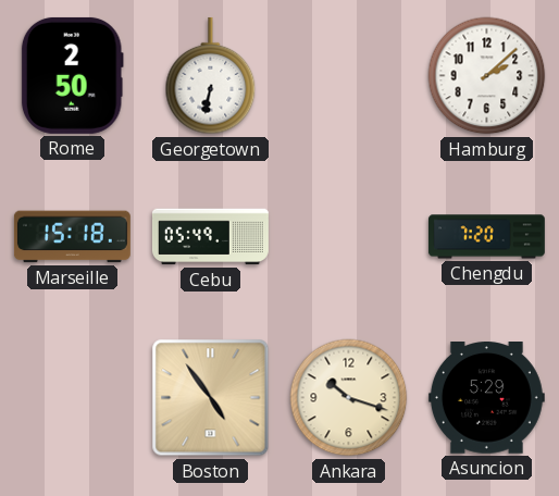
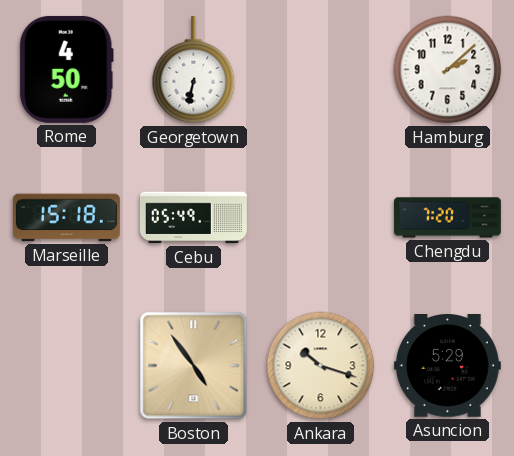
Rome: 2:50 -> 4:50
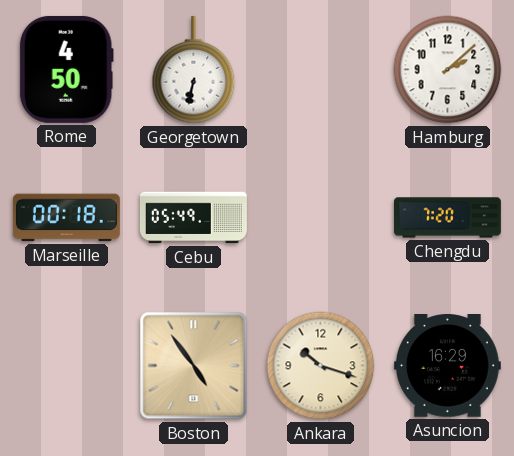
Marseille: 15:18 -> 00:18
Asuncion: 5:29 -> 16:29
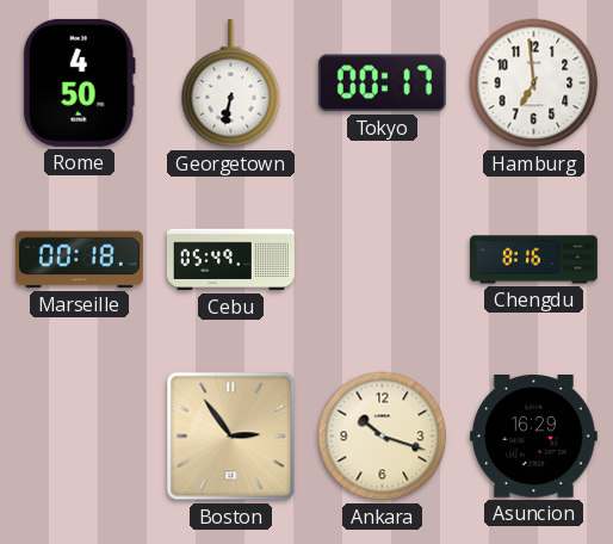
Tokyo: none -> 00:17
Hamburg: 2:08 -> 6:59
Chengdu: 7:20 -> 8:16
Boston: 4:54 -> 2:54
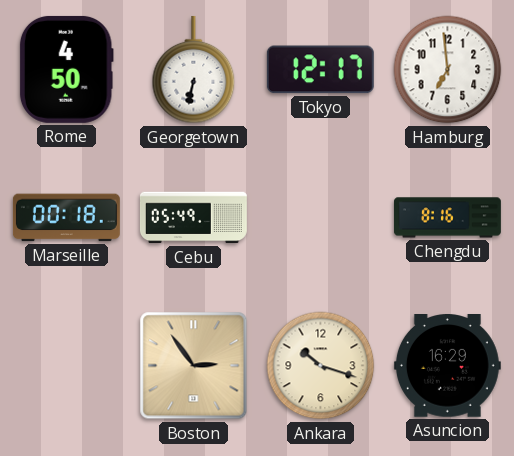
Tokyo: 00:17 -> 12:17
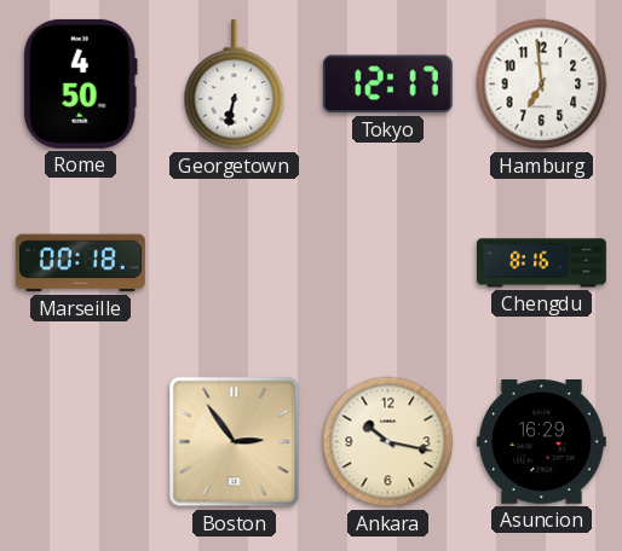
Cebu: 05:49 -> none
Ankara: 10:18 -> 10:17
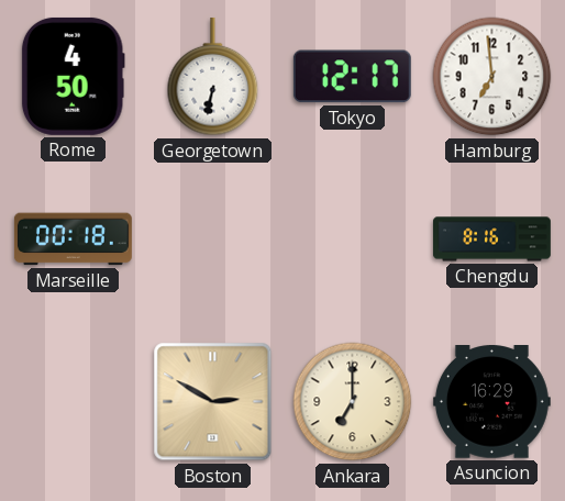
Boston: 2:54 -> 2:50
Ankara: 10:17 -> 7:00
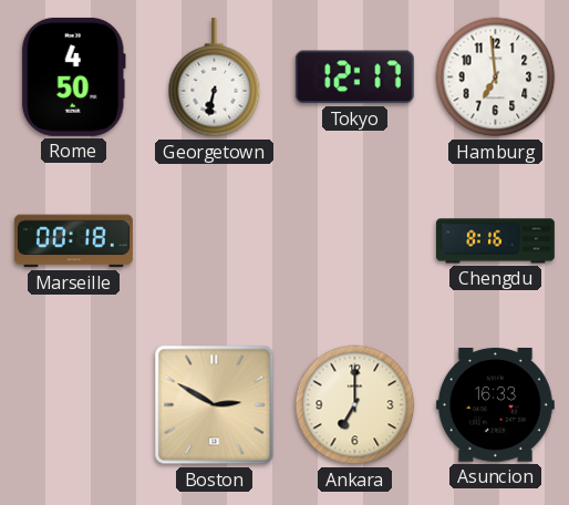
Asuncion: 16:29 -> 16:33
